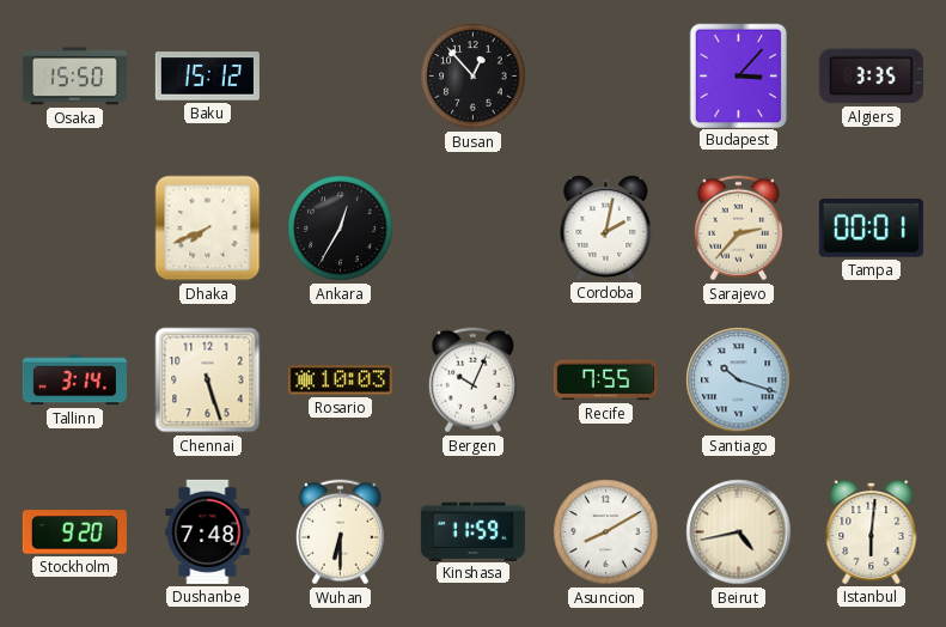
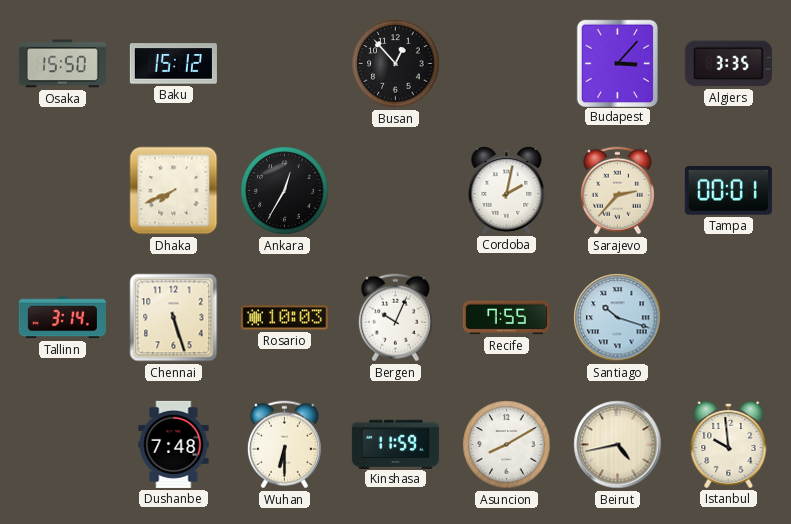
Stockholm: 9:20 -> none
Istanbul: 6:01 -> 9:59
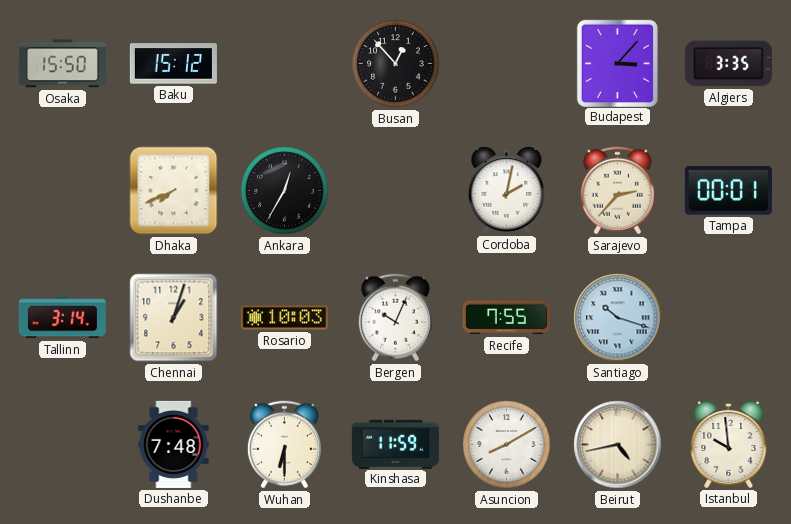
Chennai: 5:27 -> 1:03
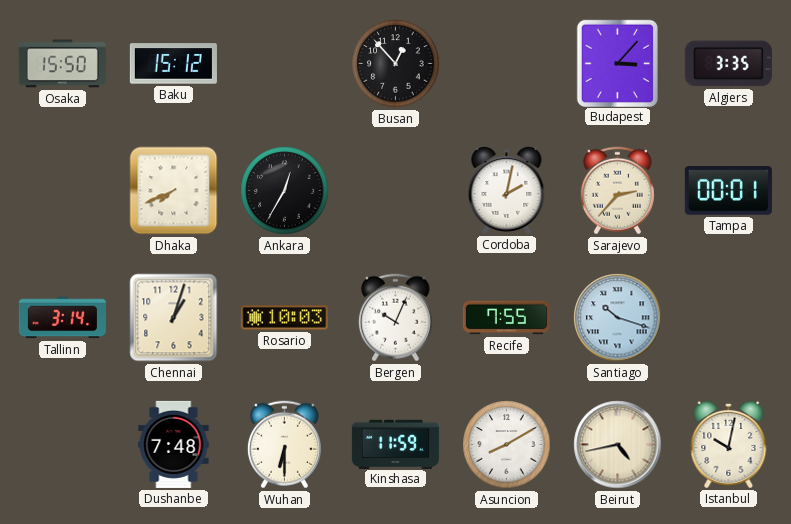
Istanbul: 9:59 -> 10:02
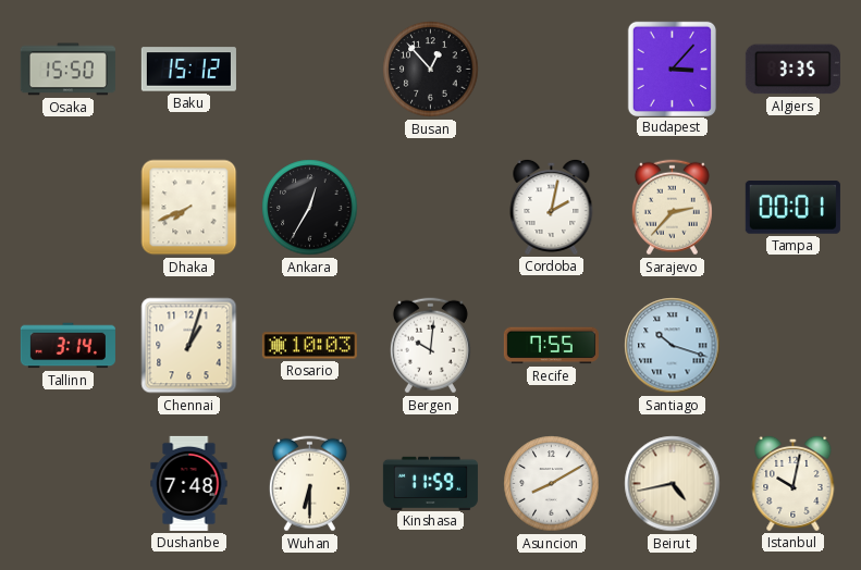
Bergen: 10:04 -> 10:01
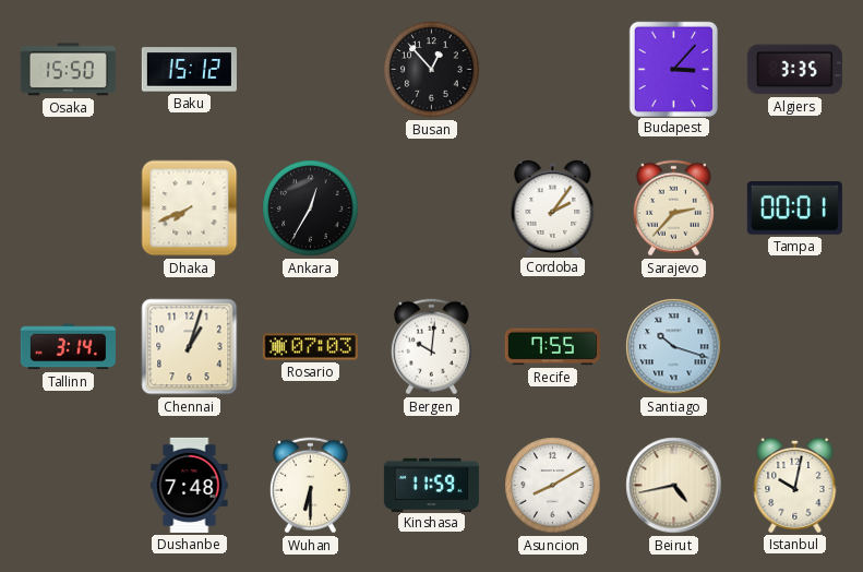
Cordoba: 2:02 -> 2:06
Rosario: 10:03 -> 07:03
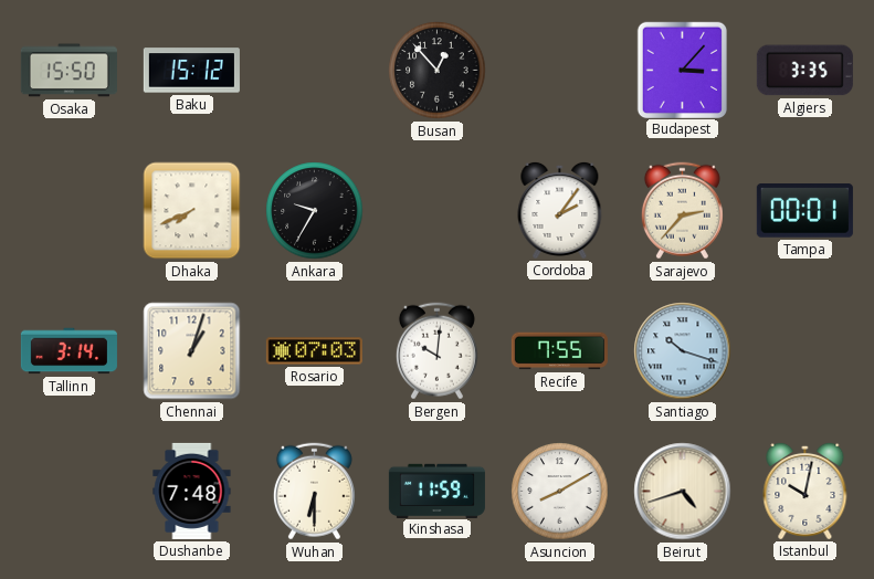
Ankara: 12:35 -> 9:35
Beirut: 4:43 -> 4:42
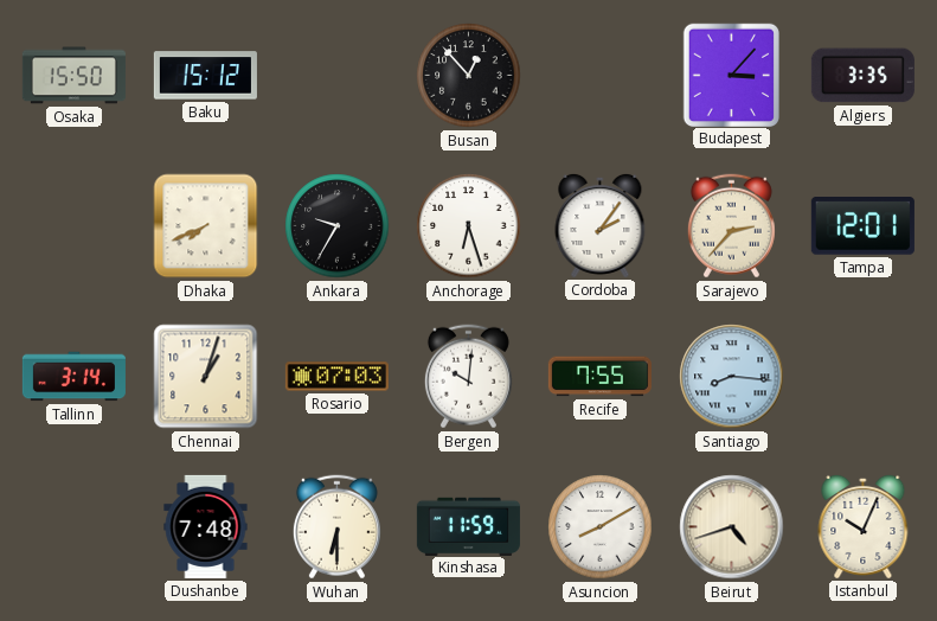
Anchorage: none -> 6:27
Tampa: 00:01 -> 12:01
Santiago: 10:18 -> 8:16
Istanbul: 10:02 -> 10:04
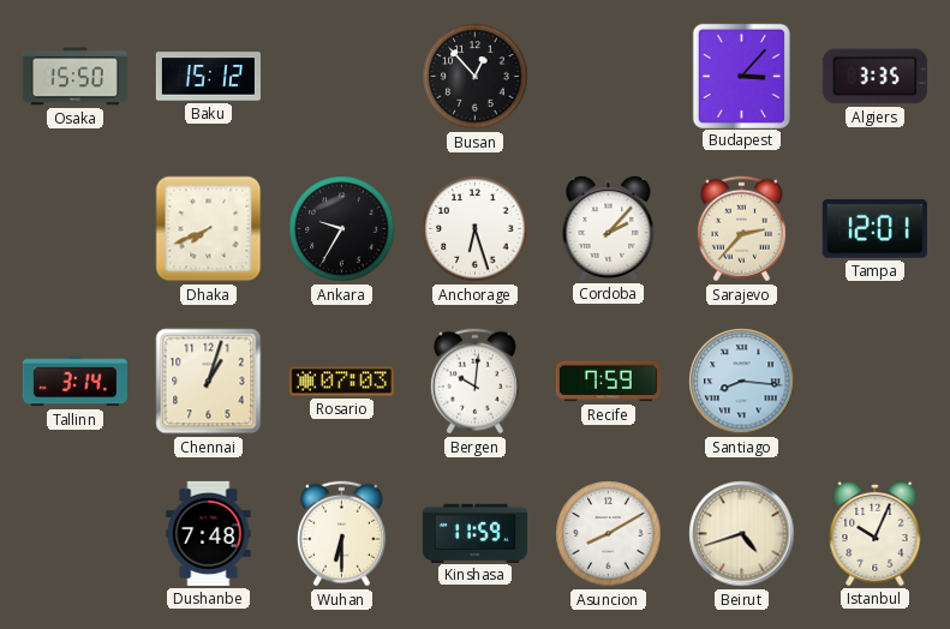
Cordoba: 2:06 -> 2:07
Recife: 7:55 -> 7:59
